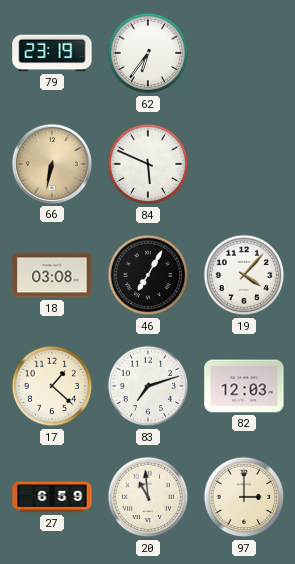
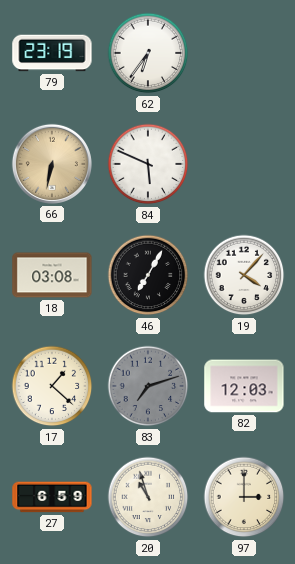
83 dial: white -> grey
20: 10:59 -> 10:57
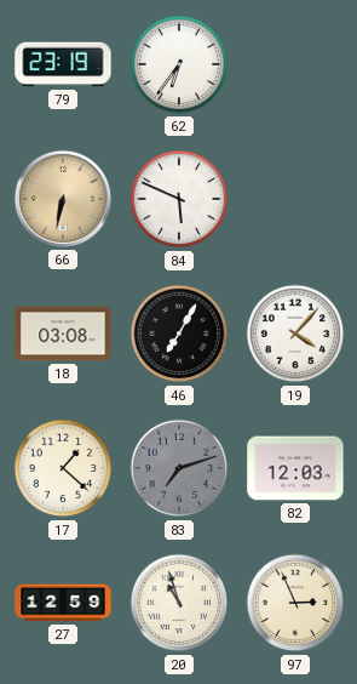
27: 6:59 -> 12:59
97: 3:00 -> 2:56
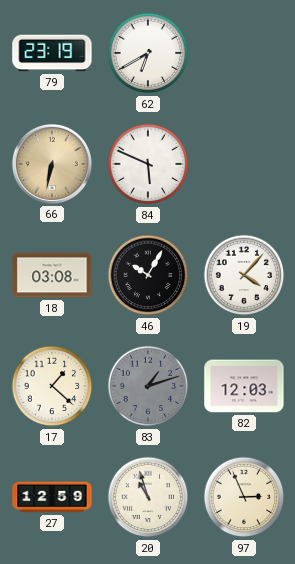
62: 6:36 -> 6:40
46: 7:05 -> 10:05
83: 7:12 -> 1:12
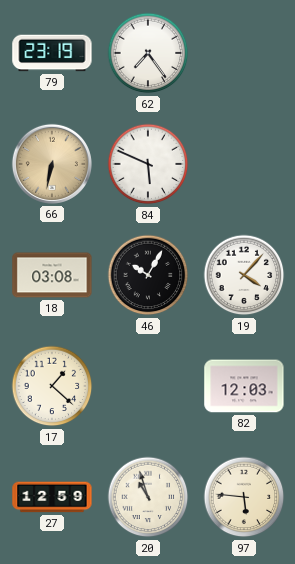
62: 6:40 -> 7:24
83: 1:12 -> none
97: 2:56 -> 5:46
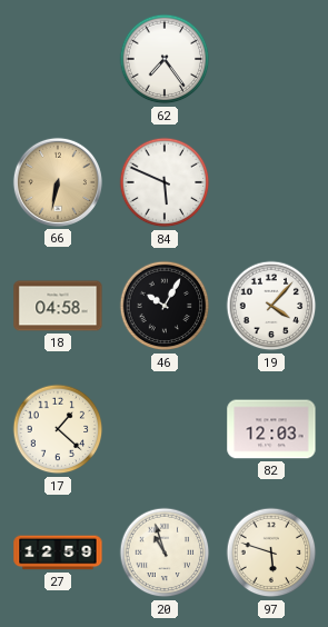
79: 23:19 -> none
18: 03:08 -> 04:58
97: 5:46 -> 5:48
